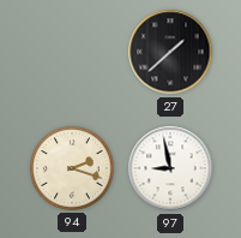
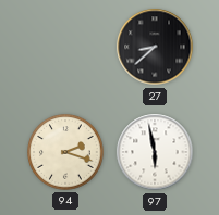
27: 1:38 -> 8:38
97: 8:58 -> 5:58
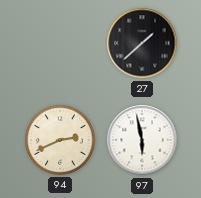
27: 8:38 -> 1:38
94: 2:18 -> 2:41
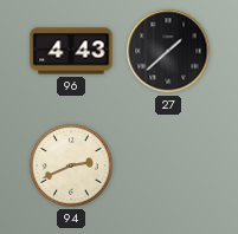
96: none -> 4:43
97: 5:58 -> none
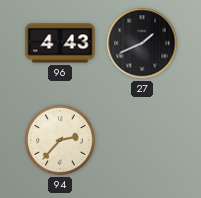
27: 1:38 -> 1:41
94: 2:41 -> 2:37
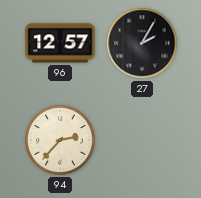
96: 4:43 -> 12:57
27: 1:41 -> 2:05
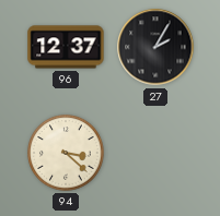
96: 12:57 -> 12:37
94: 2:37 -> 3:22
